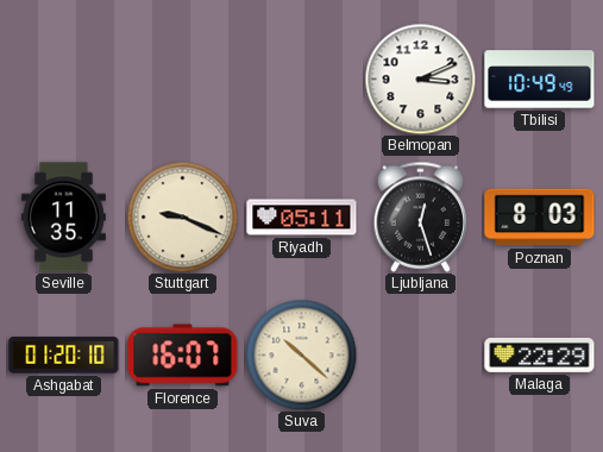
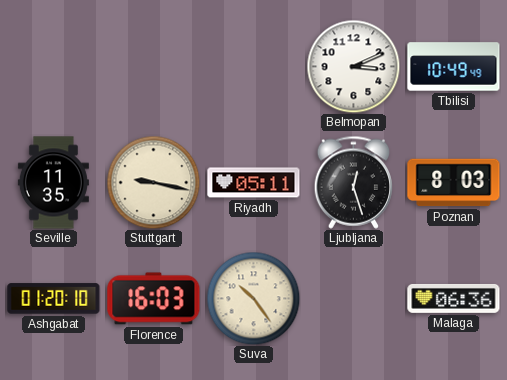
Stuttgart: 9:19 -> 9:17
Florence: 16:07 -> 16:03
Suva: 10:22 -> 10:24
Malaga: 22:29 -> 06:36
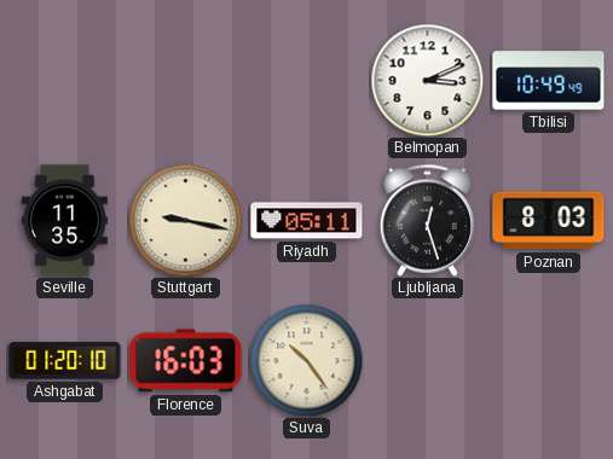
Malaga: 06:36 -> none
